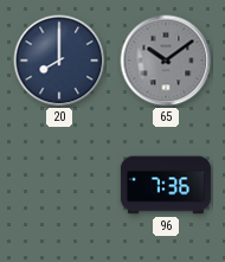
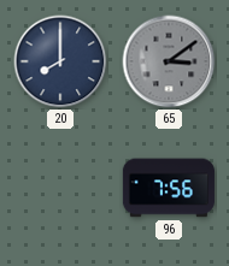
65: 10:09 -> 3:09
96: 7:36 -> 7:56
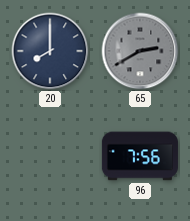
65: 3:09 -> 2:40
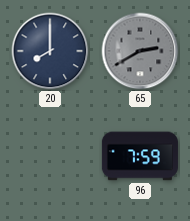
96: 7:56 -> 7:59
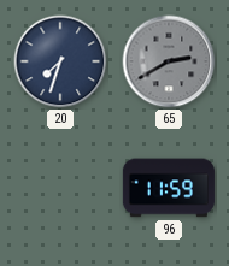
20: 8:00 -> 7:33
96: 7:59 -> 11:59
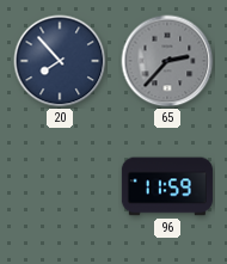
20: 7:33 -> 7:53
65: 2:40 -> 2:37
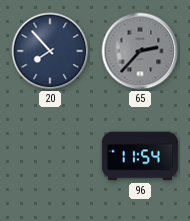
96: 11:59 -> 11:54
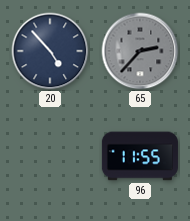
20: 7:53 -> 4:53
96: 11:54 -> 11:55
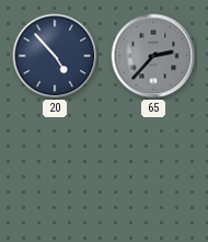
96: 11:55 -> none
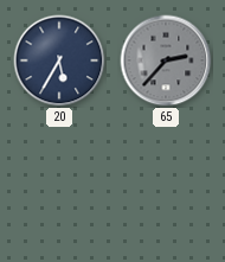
20: 4:53 -> 5:35
